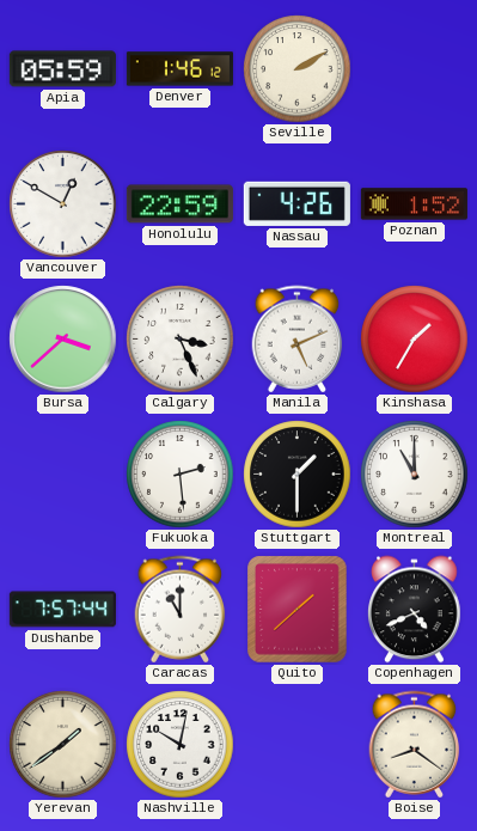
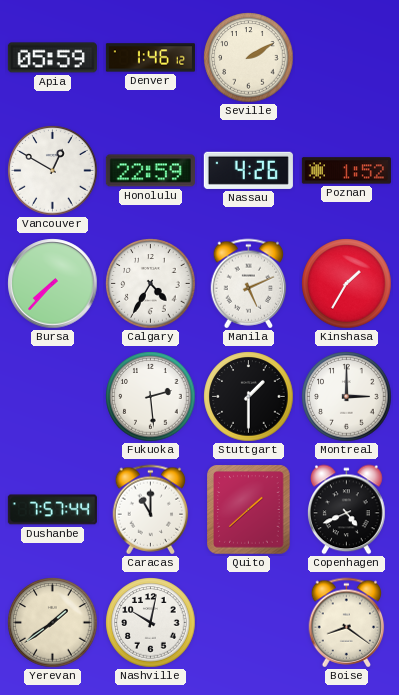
Bursa: 3:38 -> 7:37
Calgary: 3:26 -> 4:35
Montreal: 11:00 -> 3:00
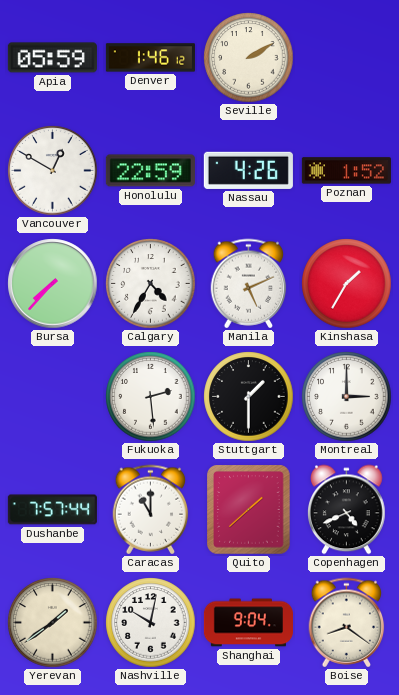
Shanghai: none -> 9:04
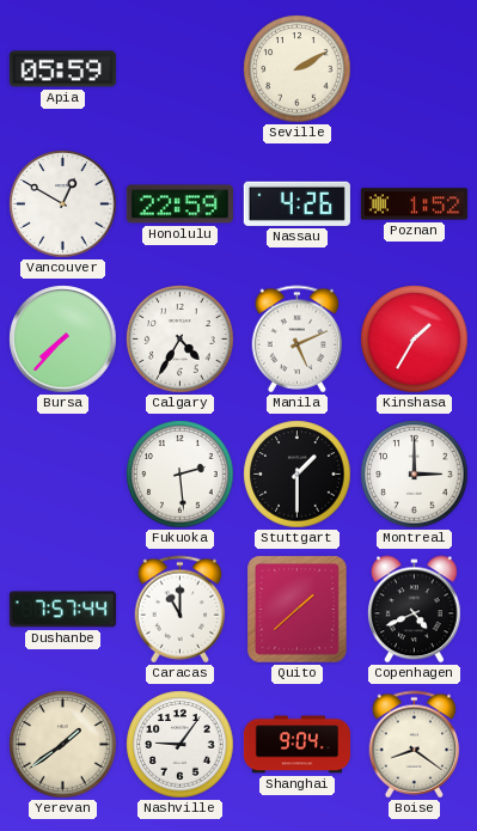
Denver: 1:46 -> none
Nashville: 10:02 -> 9:06
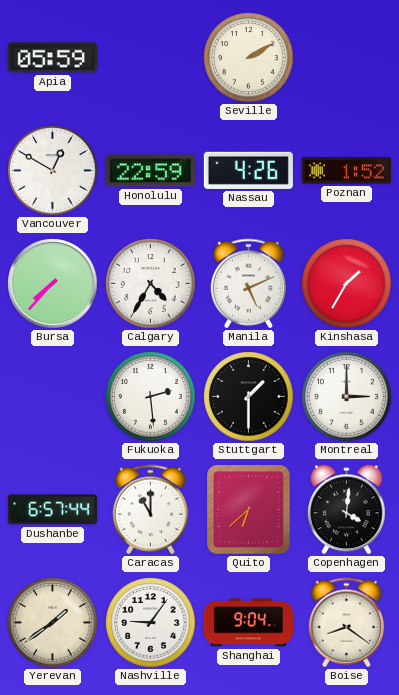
Dushanbe: 7:57 -> 6:57
Quito: 1:38 -> 6:38
Copenhagen: 4:41 -> 4:01
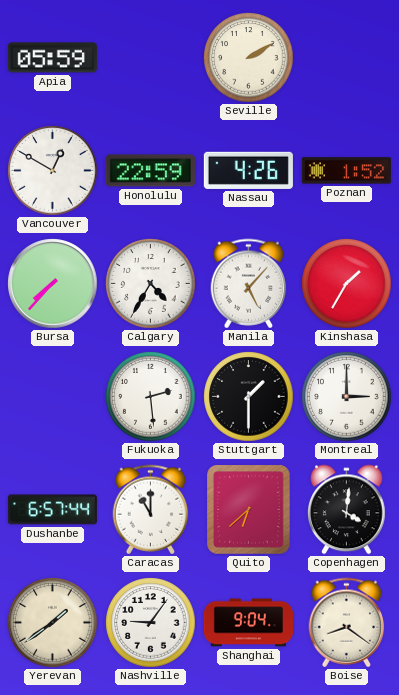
Manila: 5:11 -> 5:07
